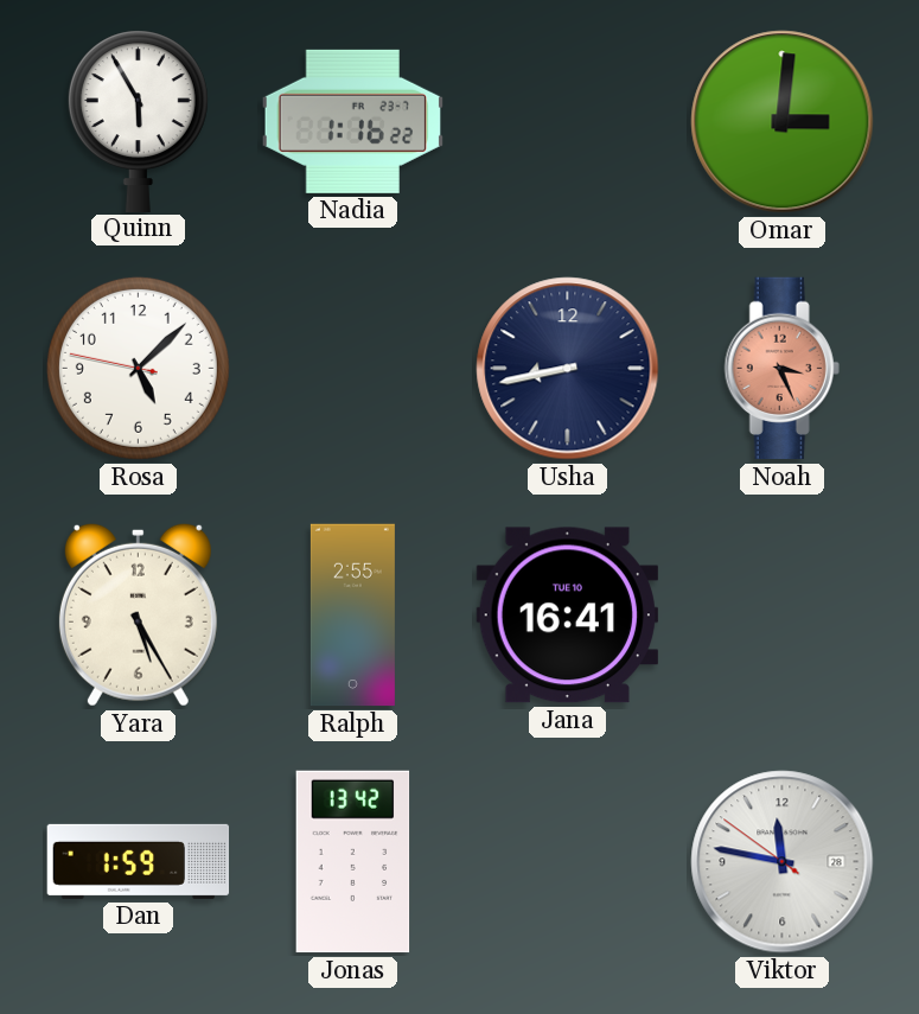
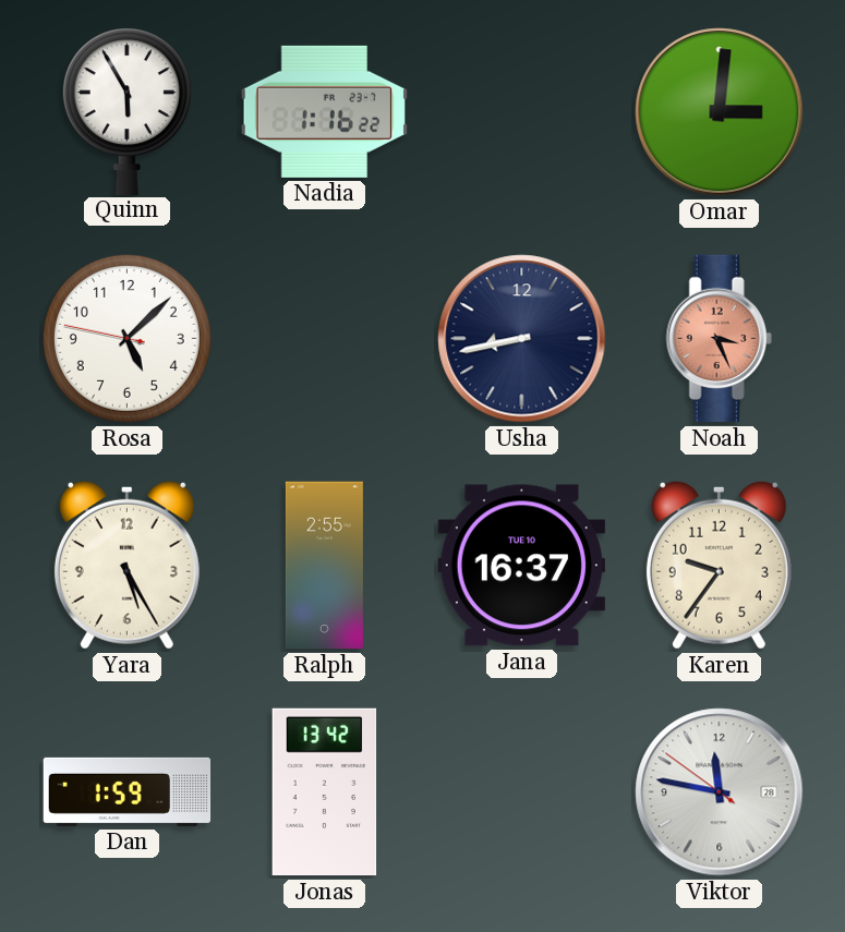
Jana: 16:41 -> 16:37
Karen: none -> 9:36
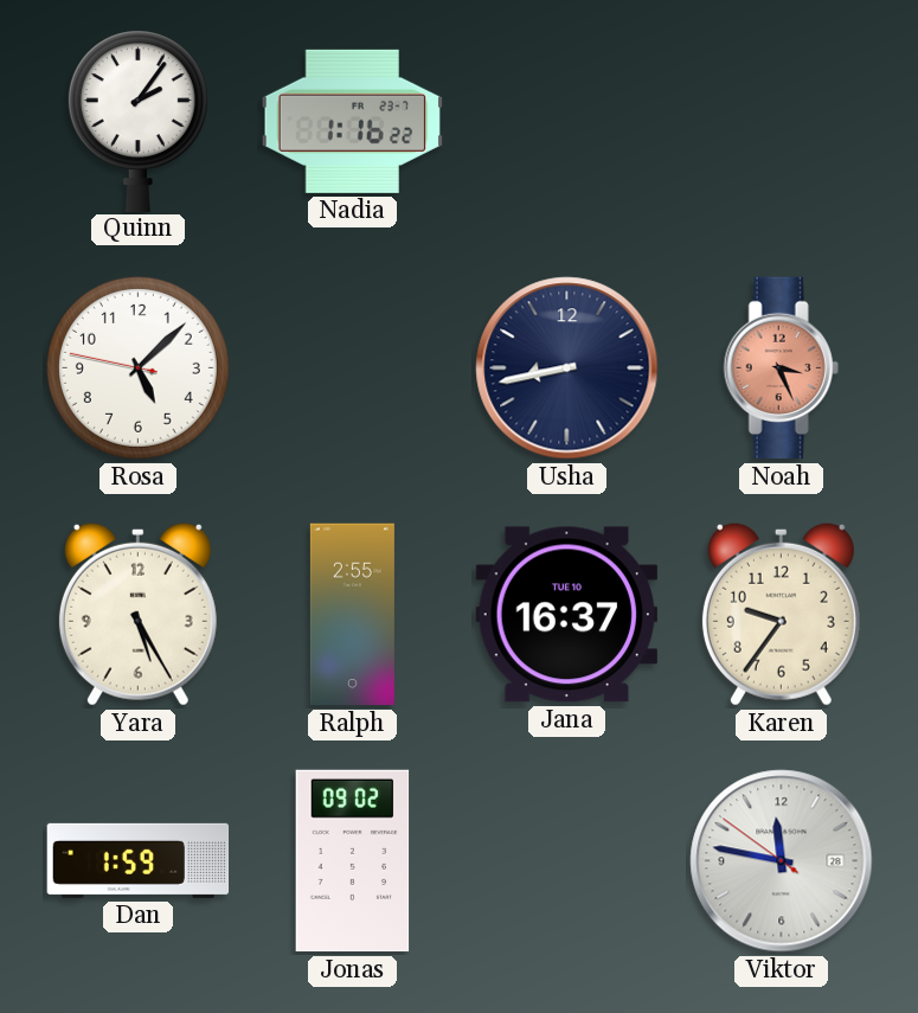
Quinn: 5:55 -> 2:06
Omar: 3:01 -> none
Jonas: 13:42 -> 09:02
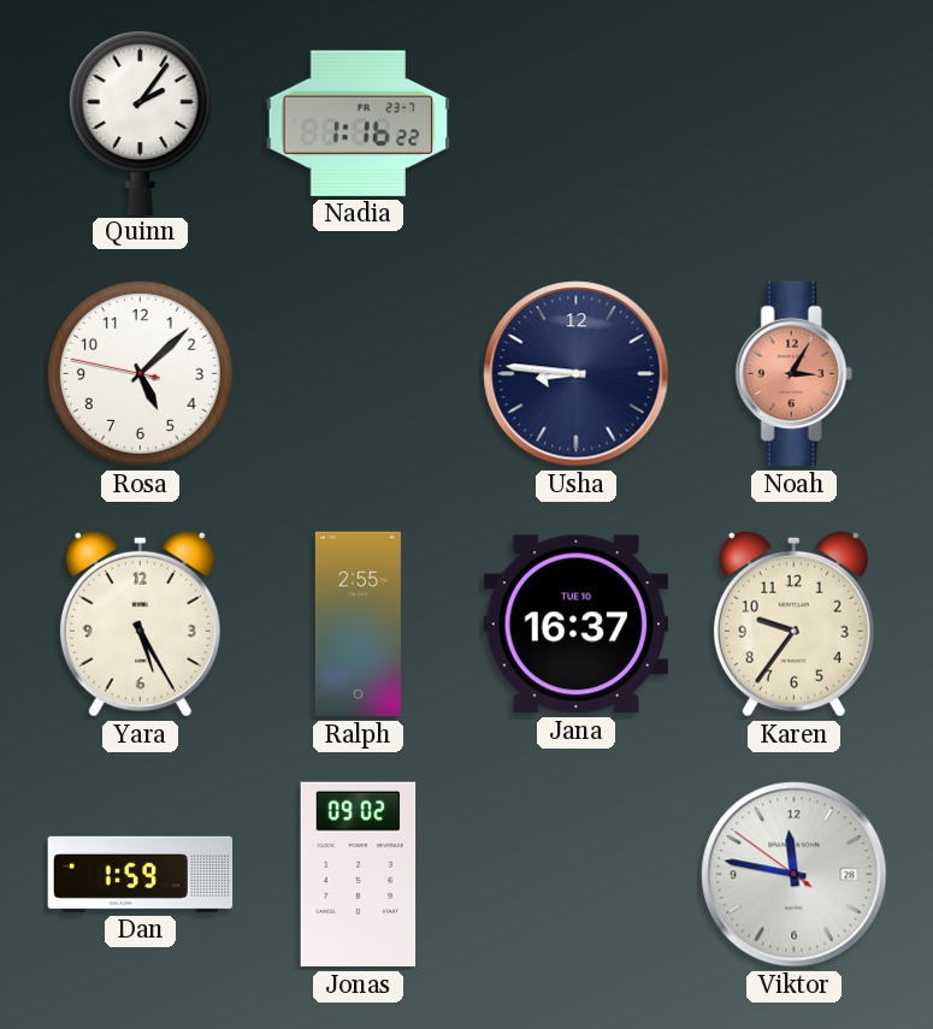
Usha: 8:43 -> 8:46
Noah: 3:26 -> 3:05
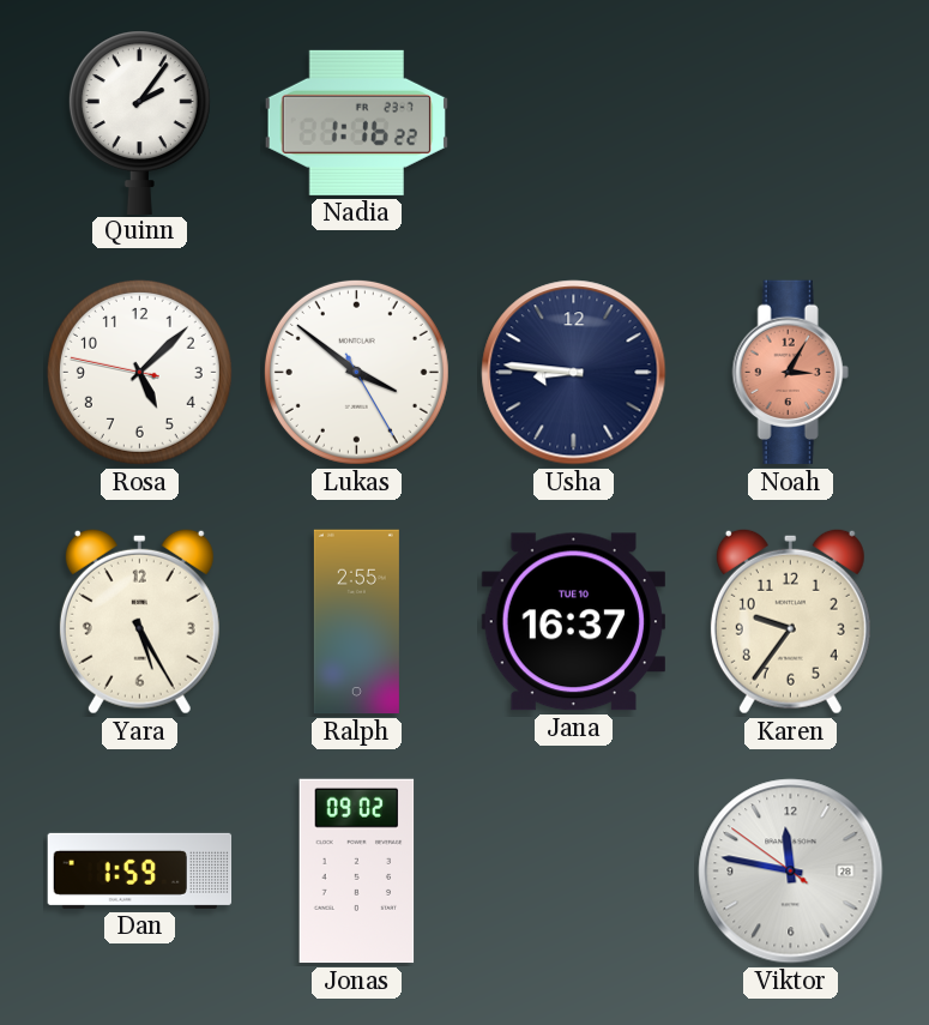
Lukas: none -> 3:51
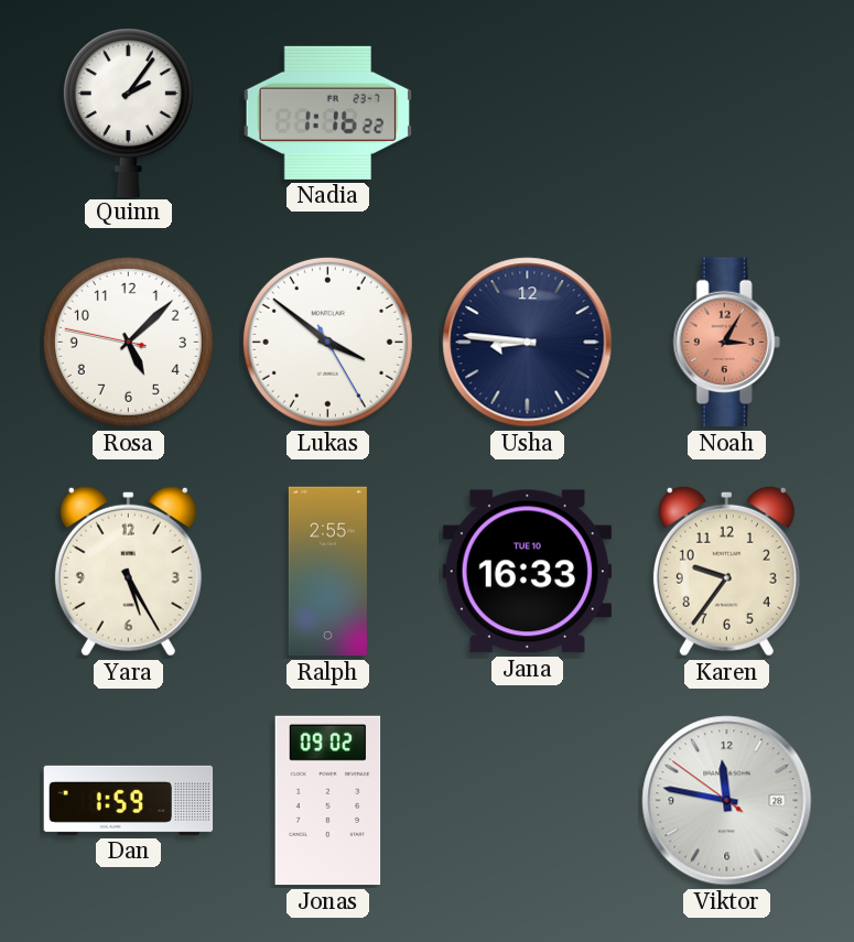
Jana: 16:37 -> 16:33
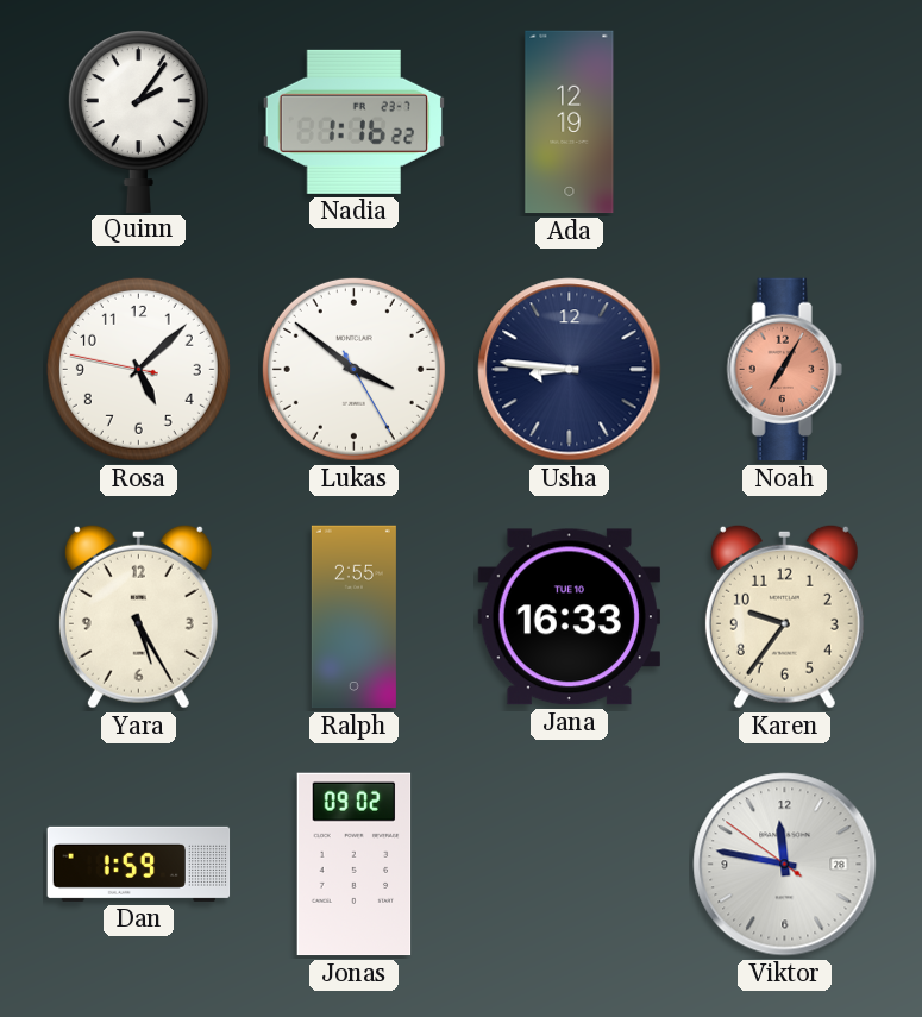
Ada: none -> 12:19
Noah: 3:05 -> 7:05
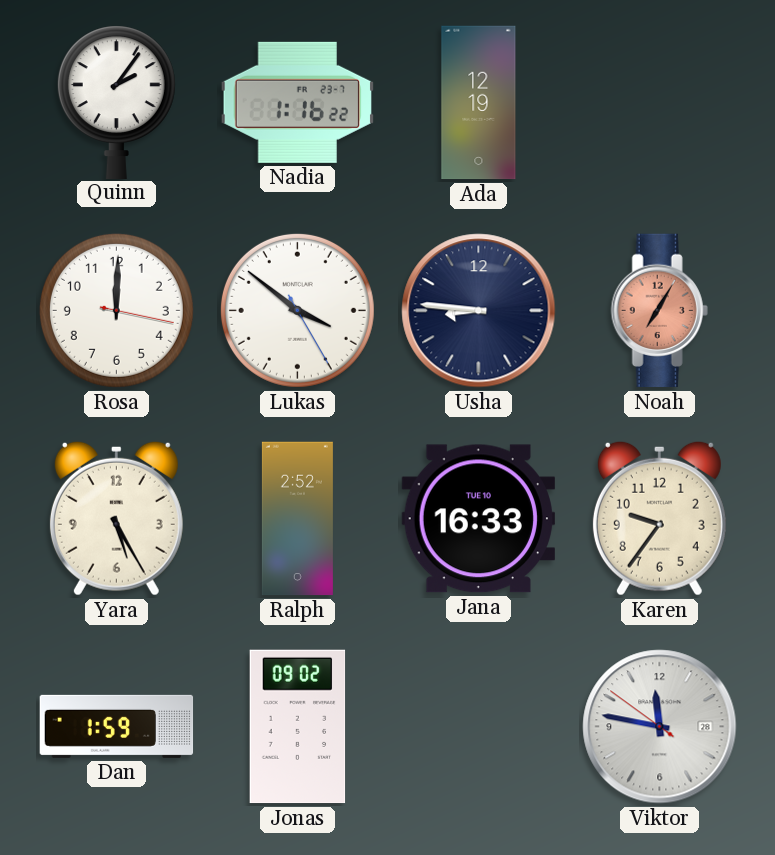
Rosa: 5:07 -> 12:00
Ralph: 2:55 -> 2:52
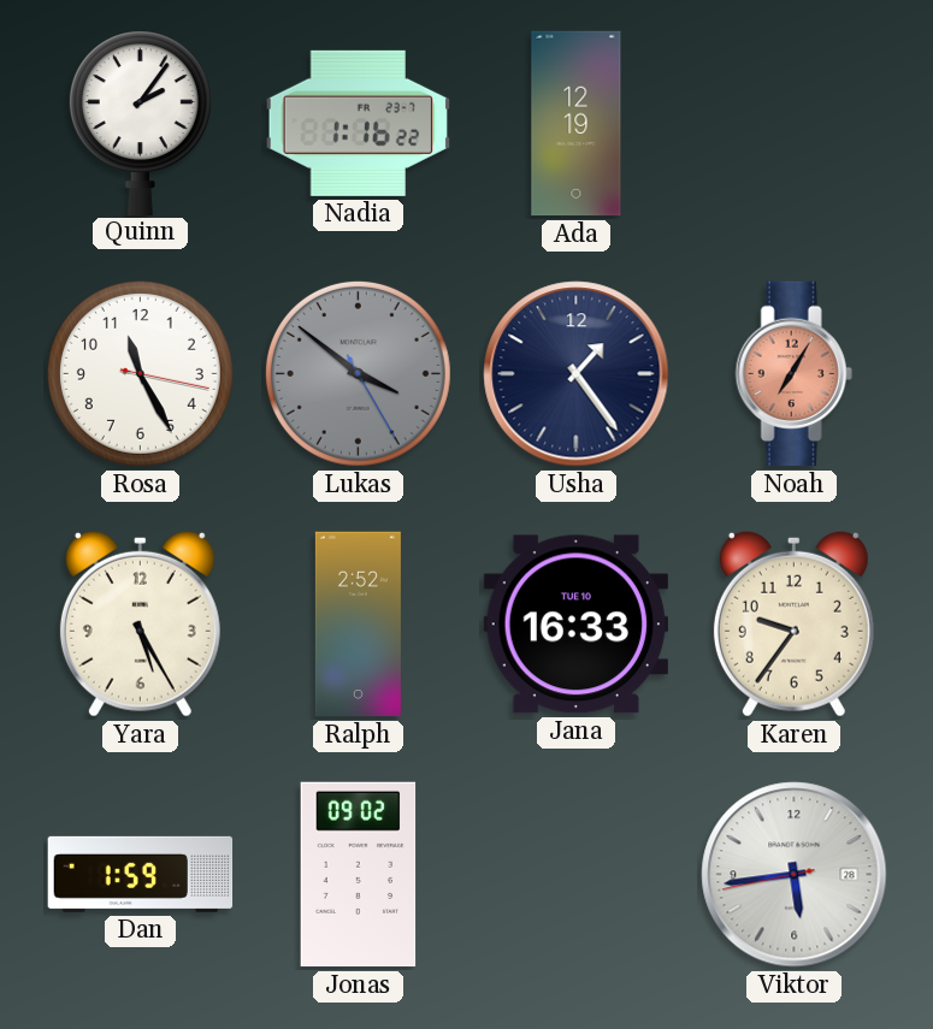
Rosa: 12:00 -> 11:25
Lukas dial: white -> grey
Usha: 8:46 -> 1:24
Viktor: 11:46 -> 5:43
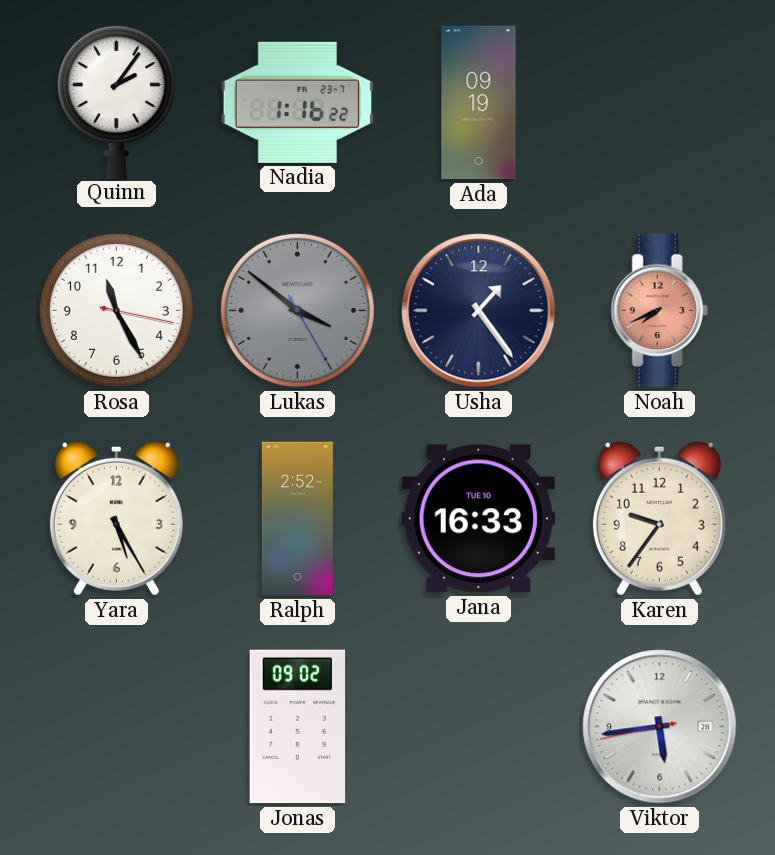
Ada: 12:19 -> 09:19
Noah: 7:05 -> 7:41
Dan: 1:59 -> none
